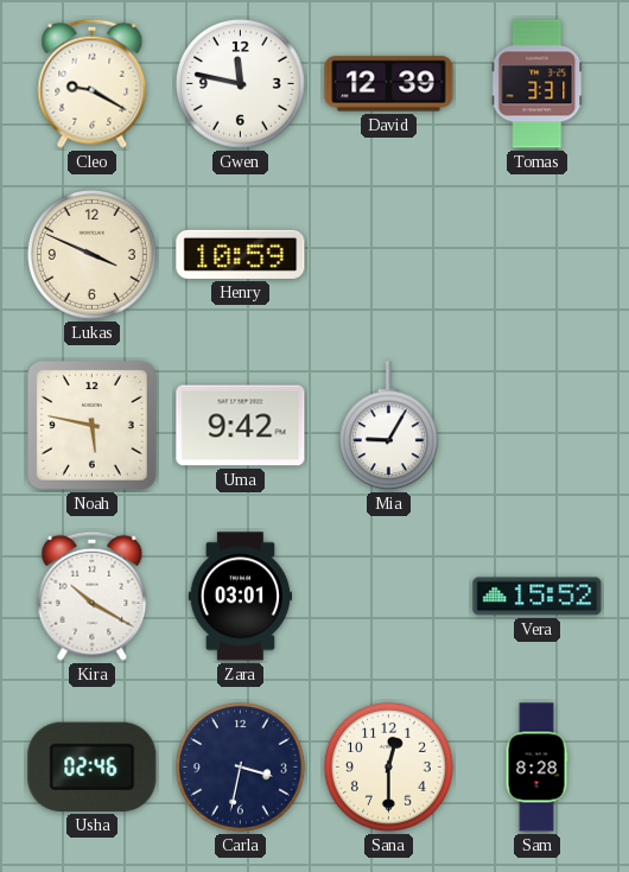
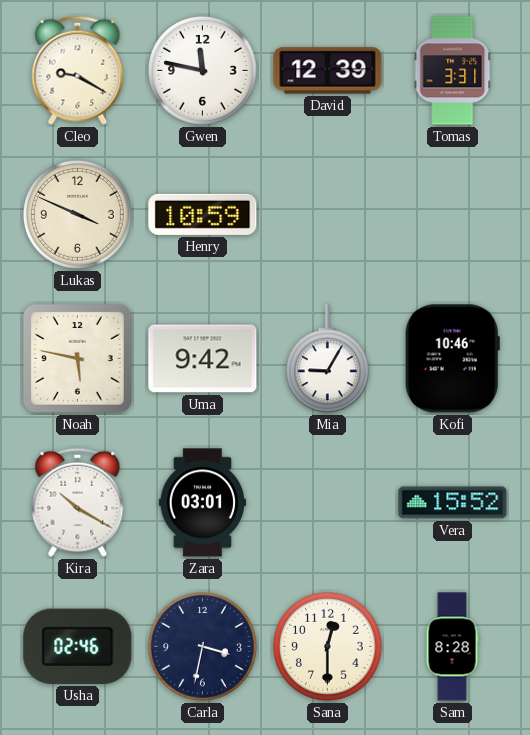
Kofi: none -> 10:46
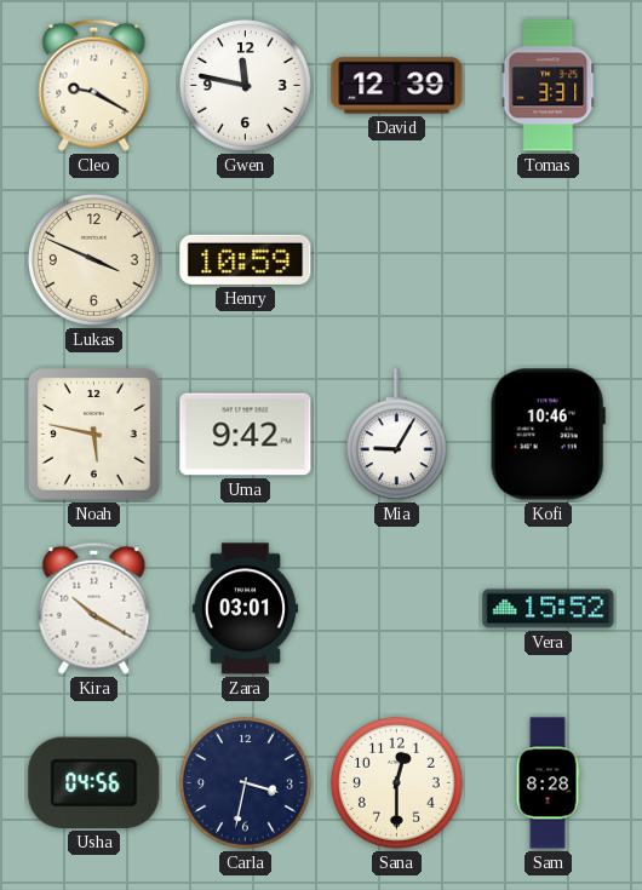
Usha: 02:46 -> 04:56
